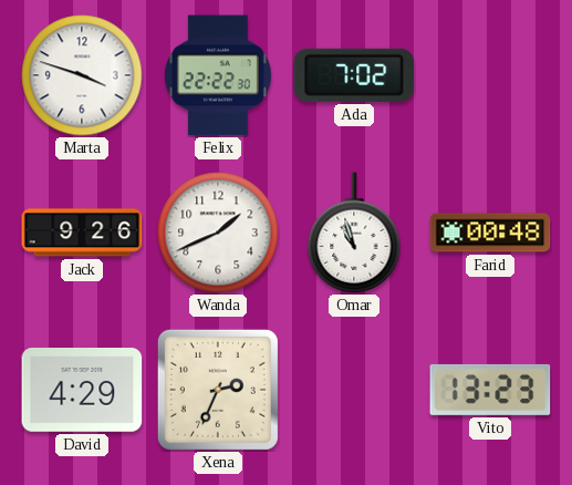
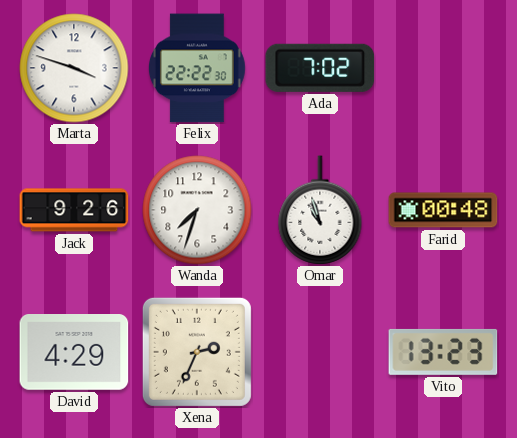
Wanda: 1:41 -> 7:33
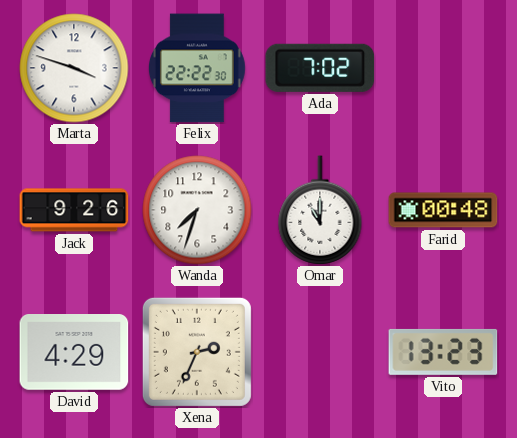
Omar: 10:57 -> 11:00
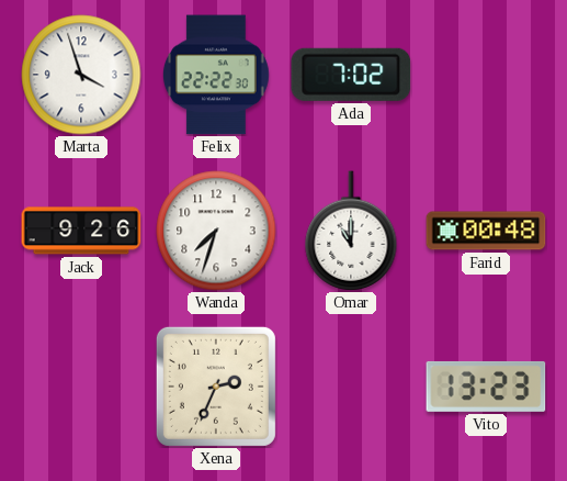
Marta: 3:48 -> 3:57
David: 4:29 -> none
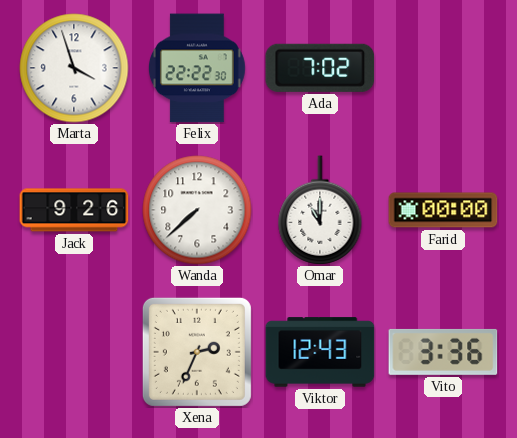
Wanda: 7:33 -> 7:38
Farid: 00:48 -> 00:00
Viktor: none -> 12:43
Vito: 13:23 -> 3:36
